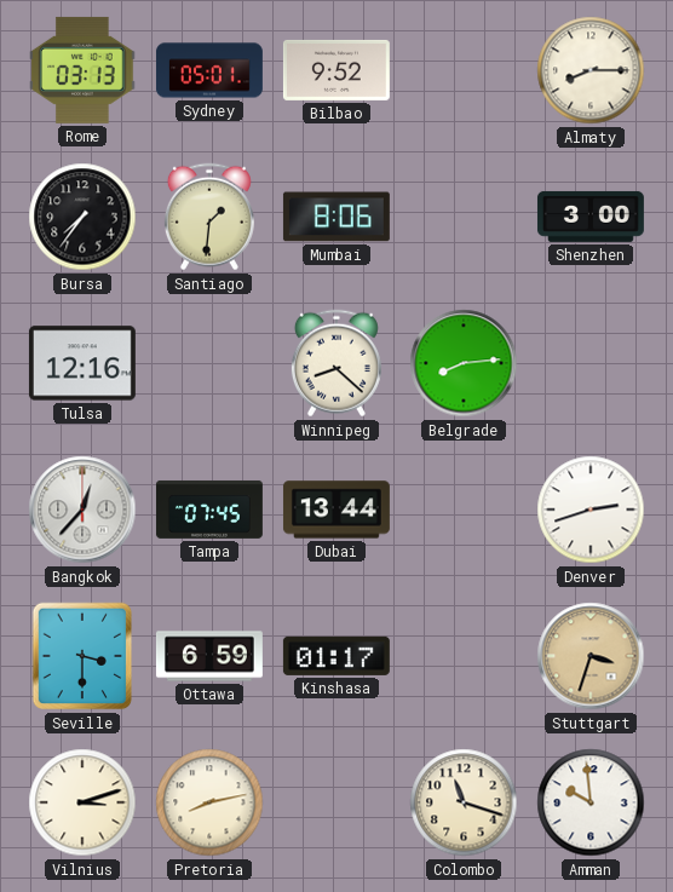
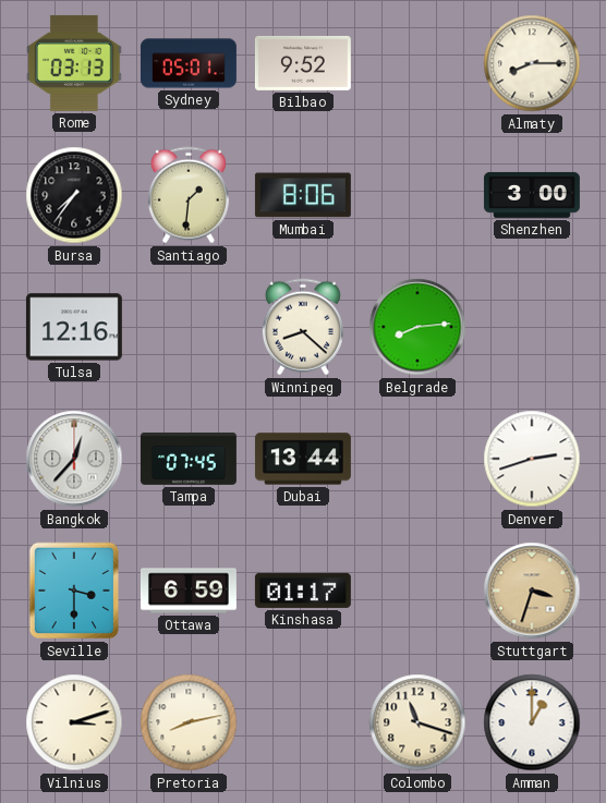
Amman: 9:59 -> 1:00
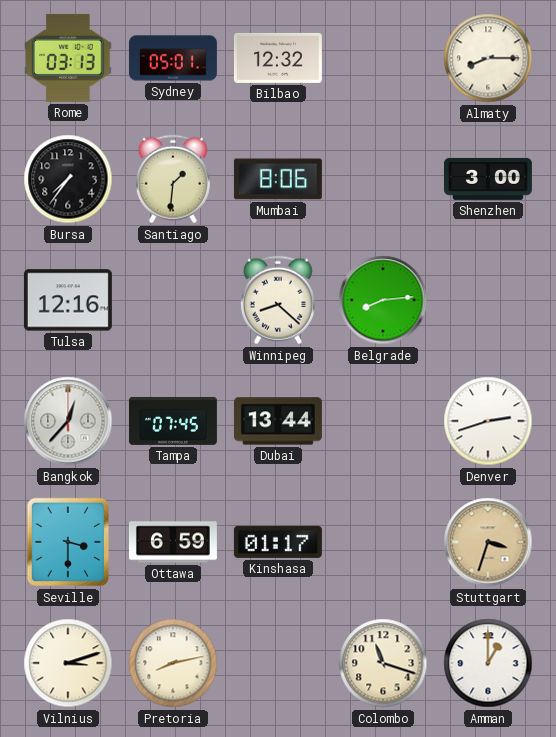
Bilbao: 9:52 -> 12:32
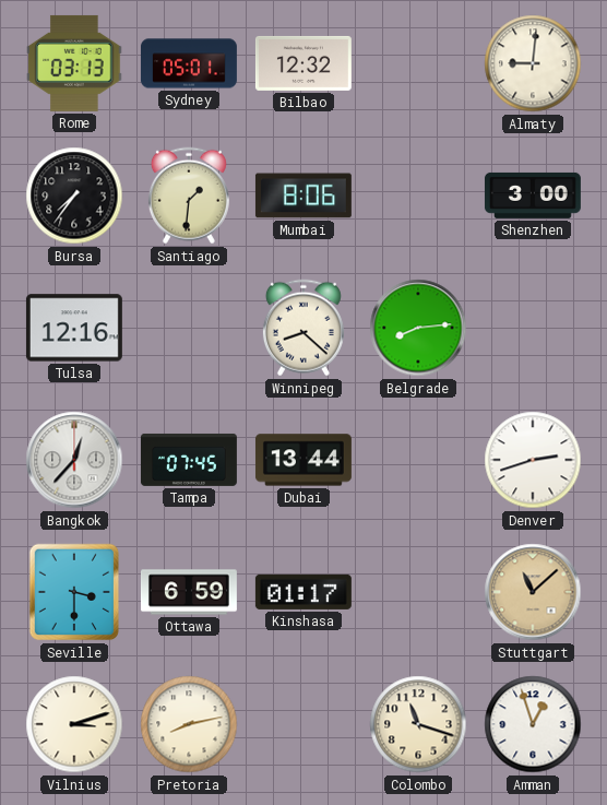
Almaty: 8:15 -> 9:01
Stuttgart: 3:33 -> 11:08
Amman: 1:00 -> 12:57
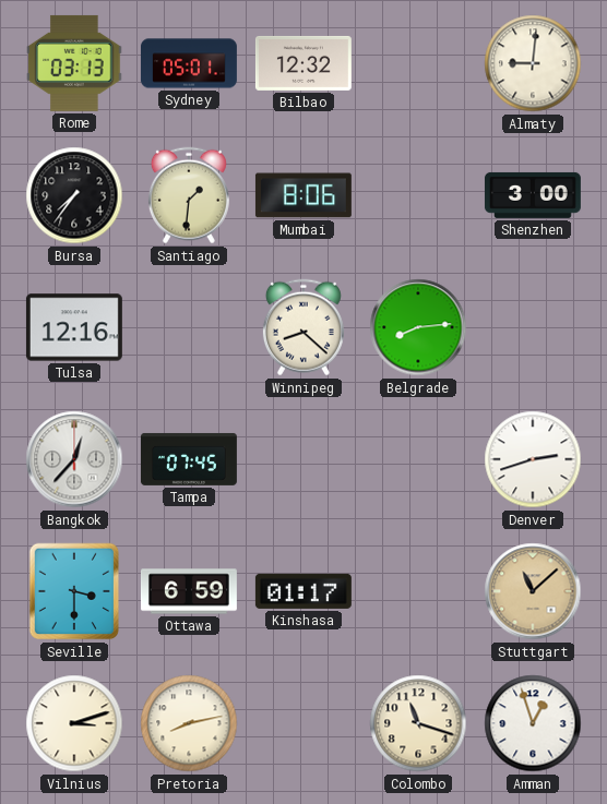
Dubai: 13:44 -> none
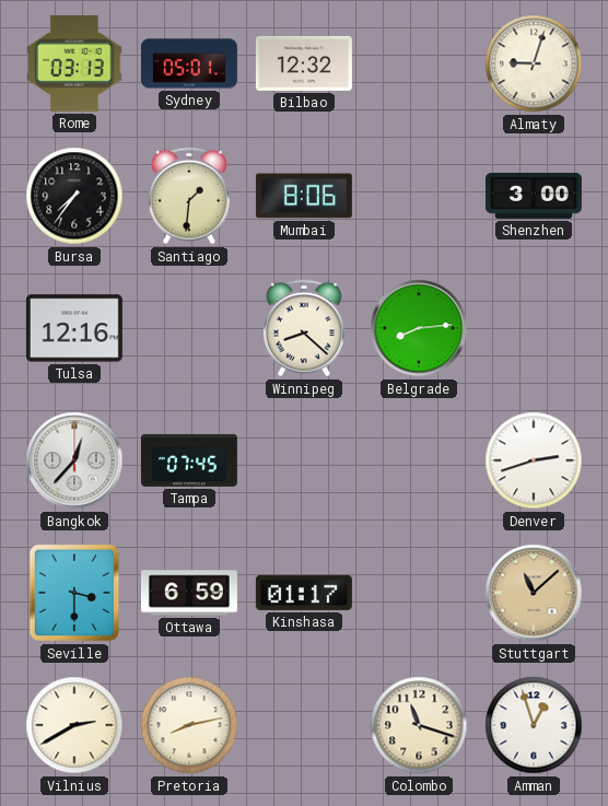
Almaty: 9:01 -> 9:03
Vilnius: 3:12 -> 2:40
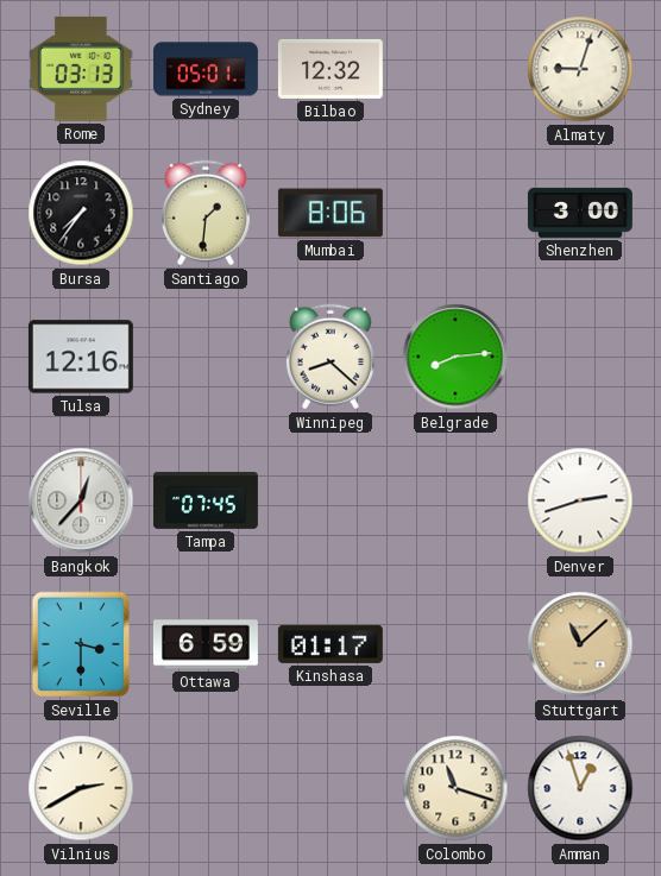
Pretoria: 8:13 -> none
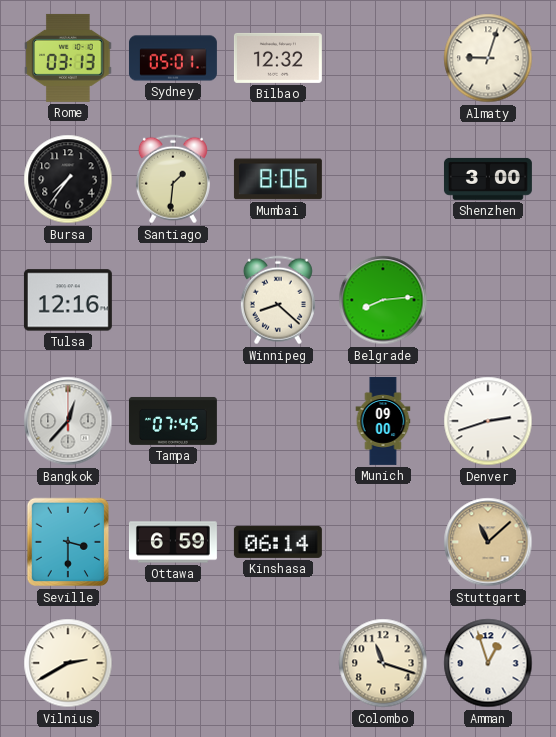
Munich: none -> 09:00
Kinshasa: 01:17 -> 06:14
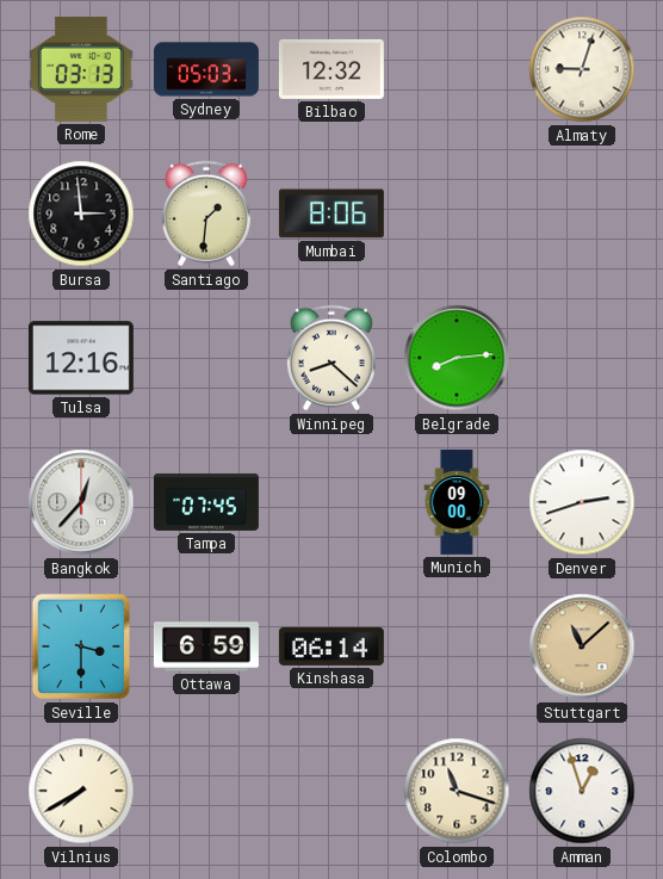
Sydney: 05:01 -> 05:03
Bursa: 7:36 -> 2:59
Shenzhen: 3:00 -> none
Vilnius: 2:40 -> 7:40
